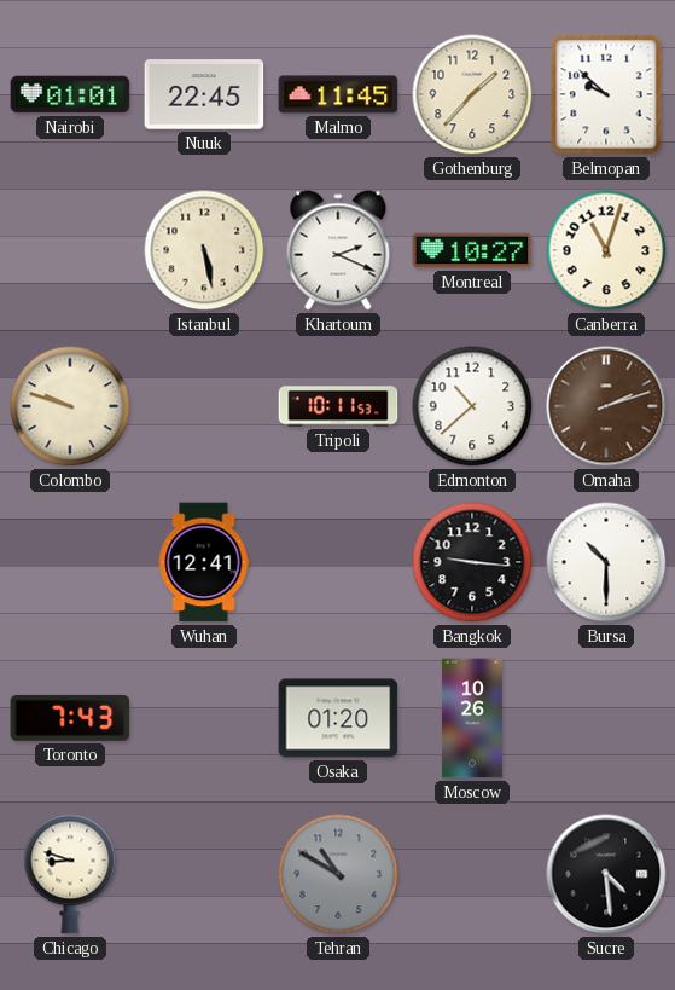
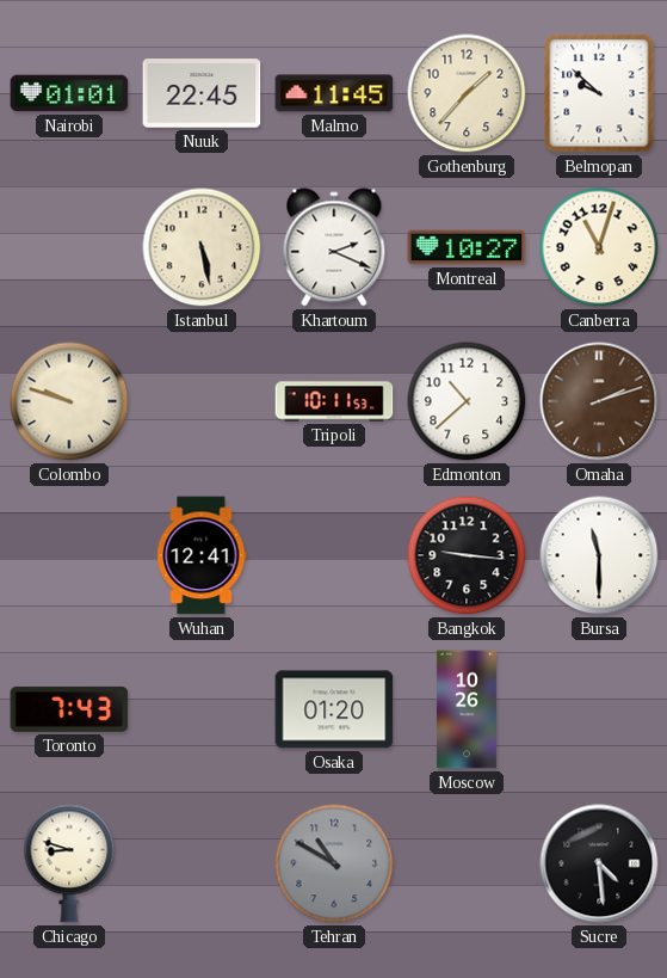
Bursa: 10:30 -> 11:30
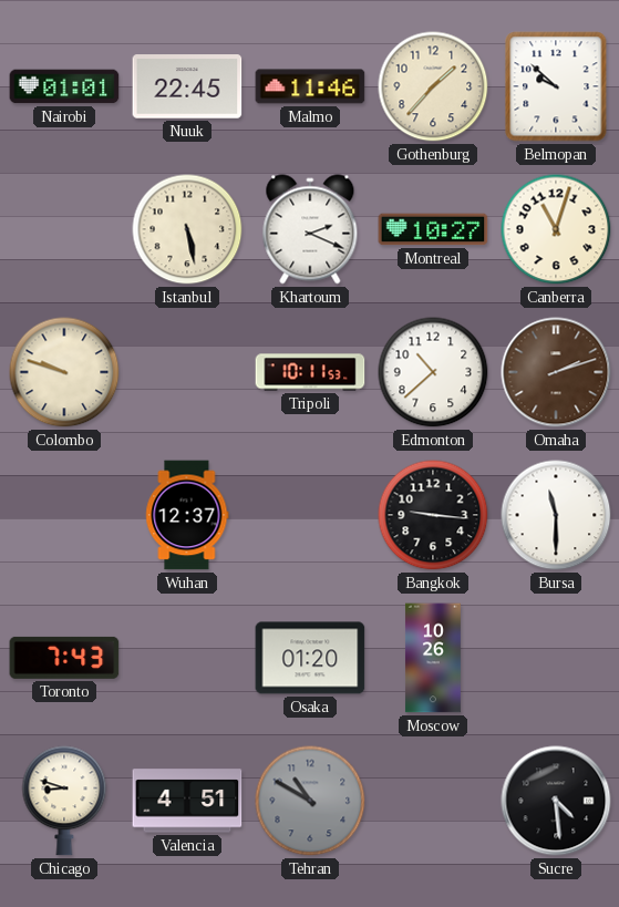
Malmo: 11:45 -> 11:46
Wuhan: 12:41 -> 12:37
Valencia: none -> 4:51
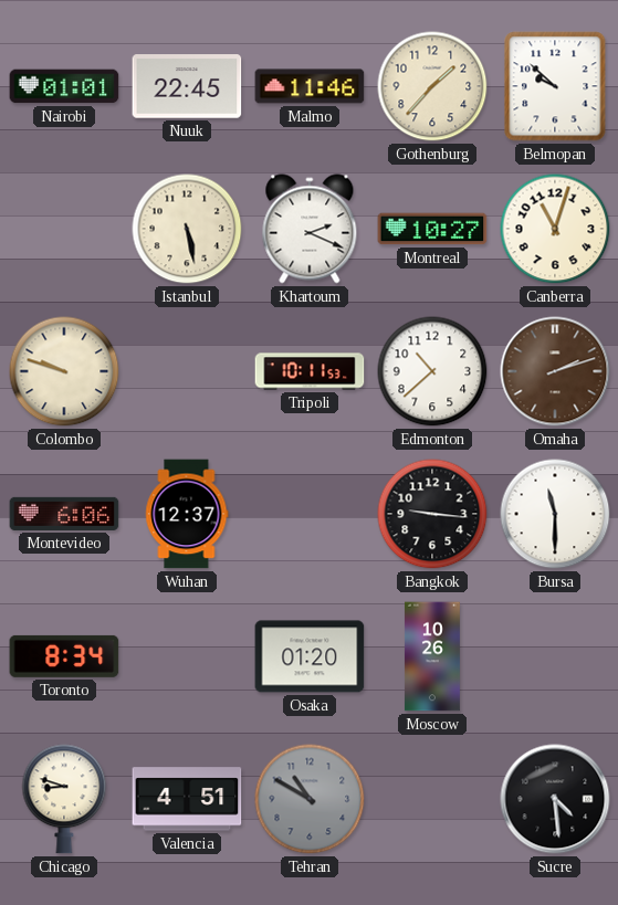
Montevideo: none -> 6:06
Toronto: 7:43 -> 8:34
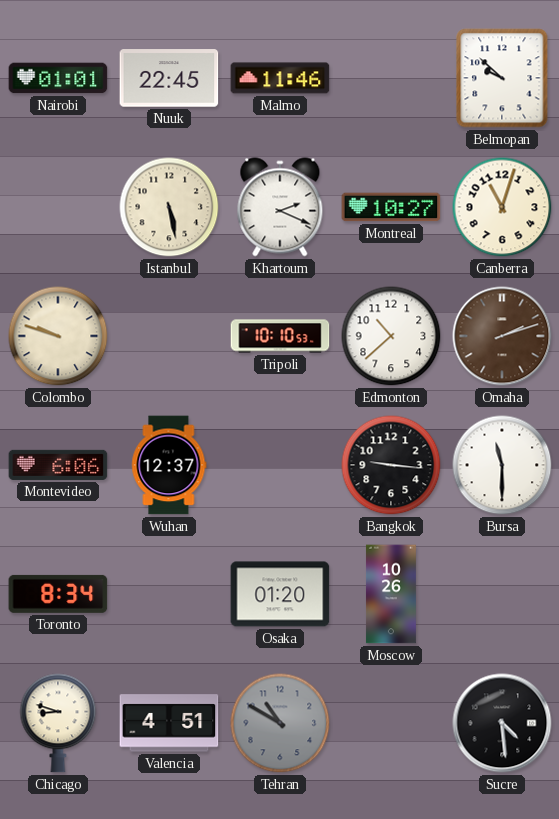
Gothenburg: 1:37 -> none
Tripoli: 10:11 -> 10:10
